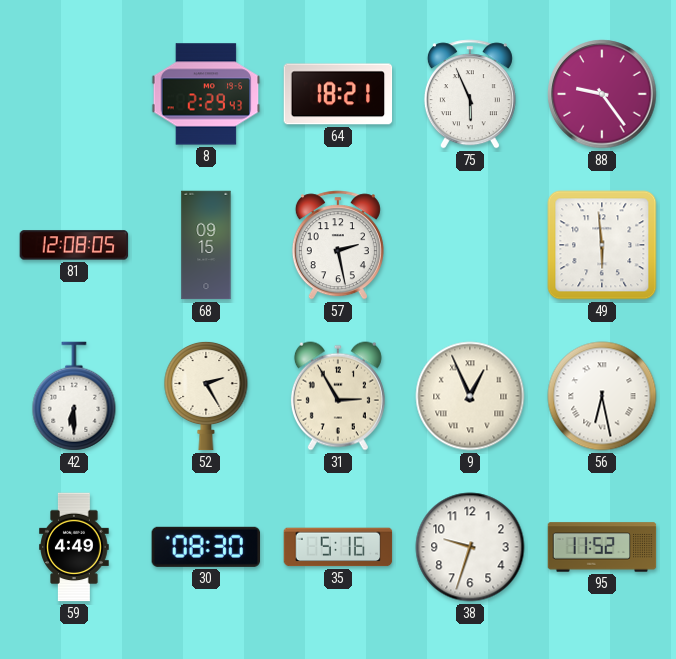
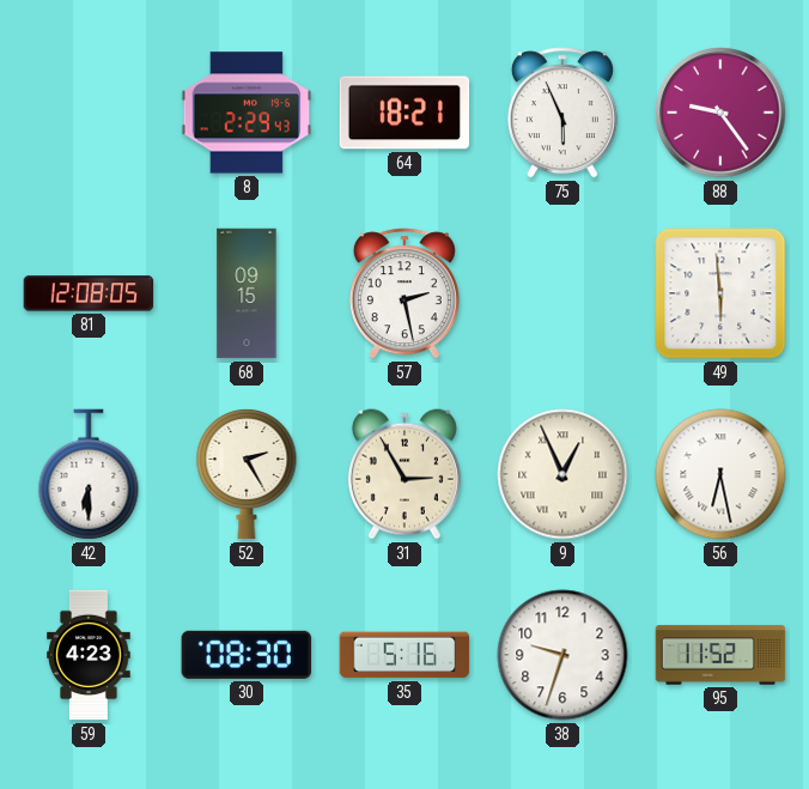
59: 4:49 -> 4:23
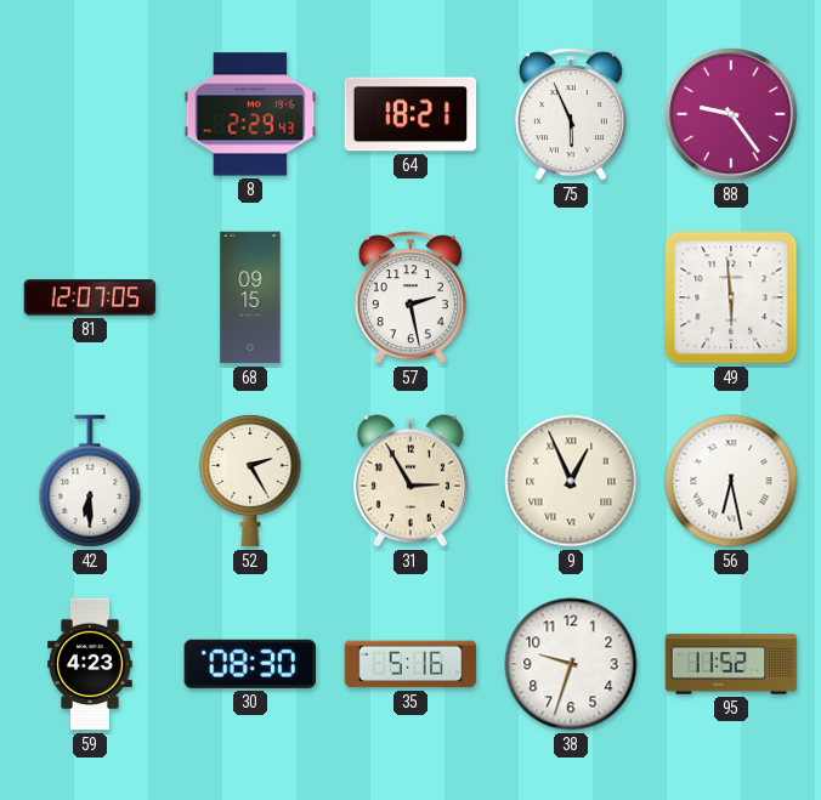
81: 12:08 -> 12:07
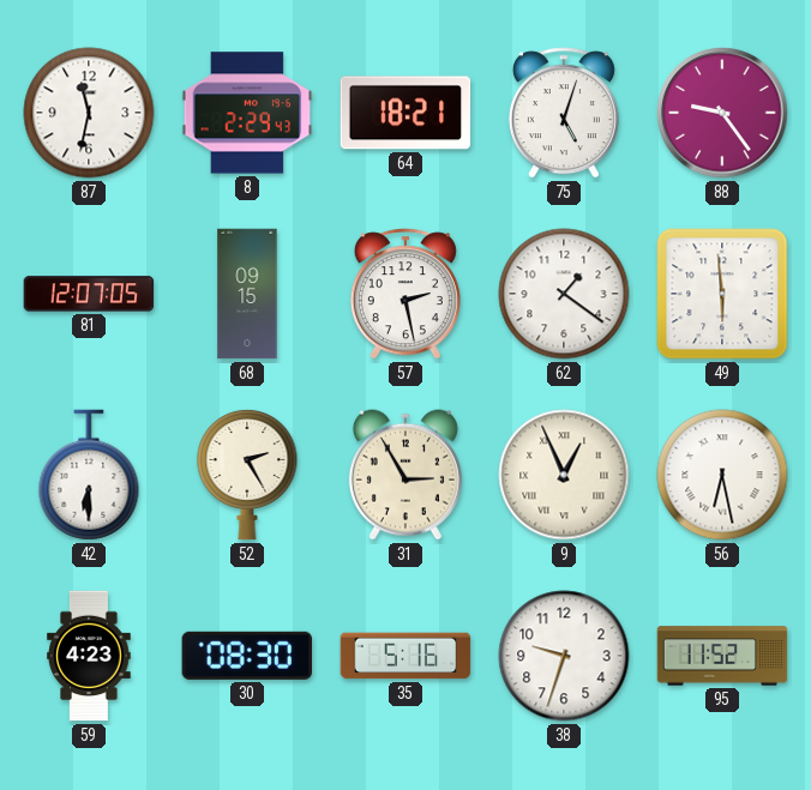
87: none -> 11:32
75: 5:56 -> 5:03
62: none -> 1:21
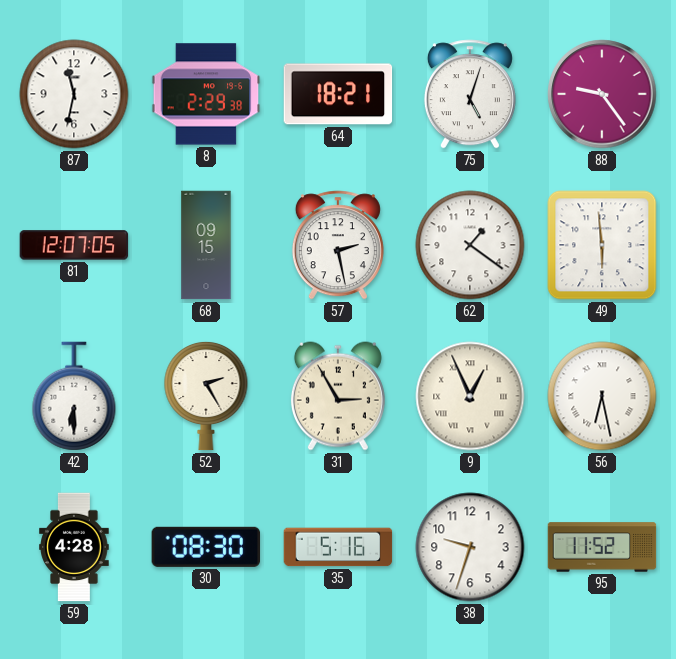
8: 2:29:43 -> 2:29:38
59: 4:23 -> 4:28
